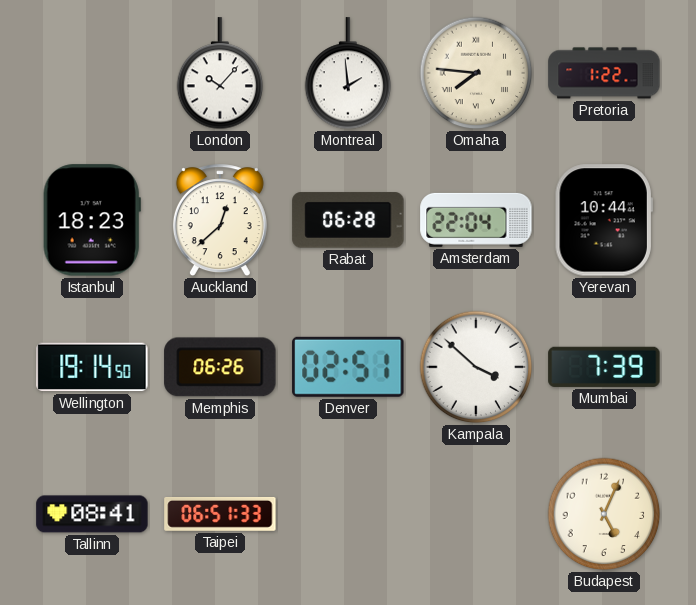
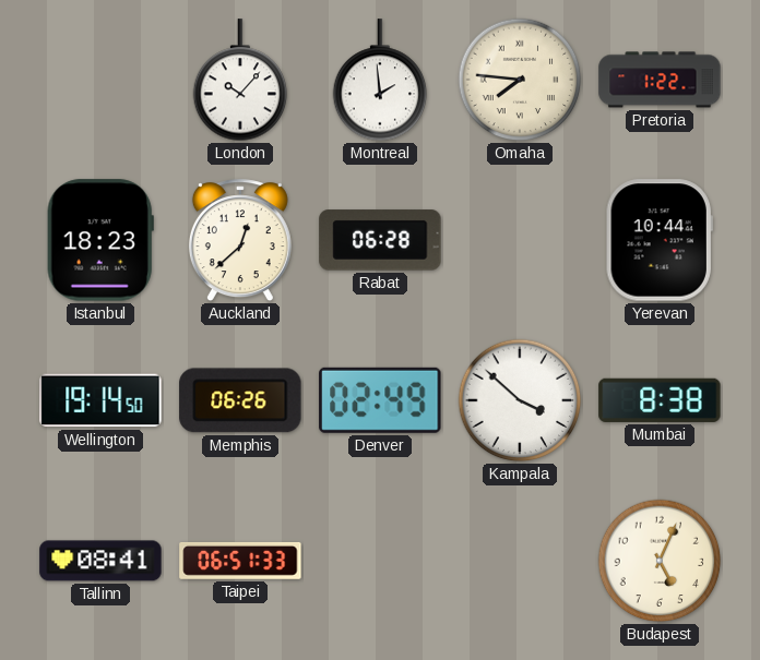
Amsterdam: 22:04 -> none
Denver: 02:51 -> 02:49
Mumbai: 7:39 -> 8:38
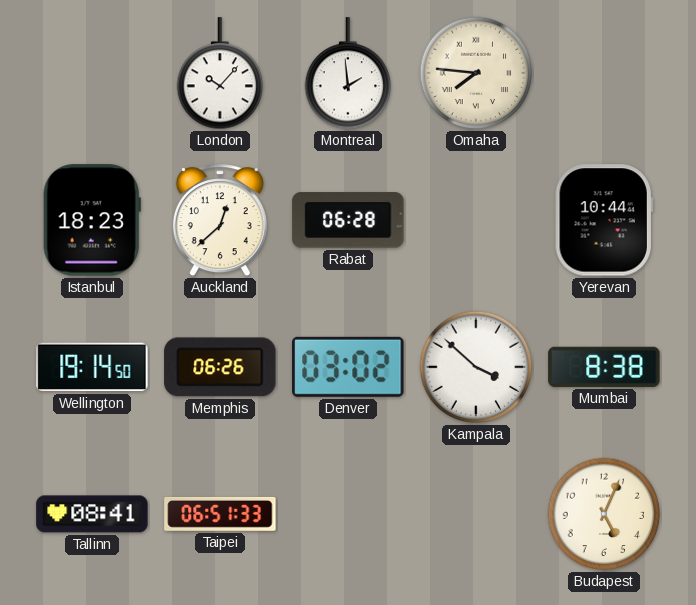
Pretoria: 1:22 -> none
Denver: 02:49 -> 03:02
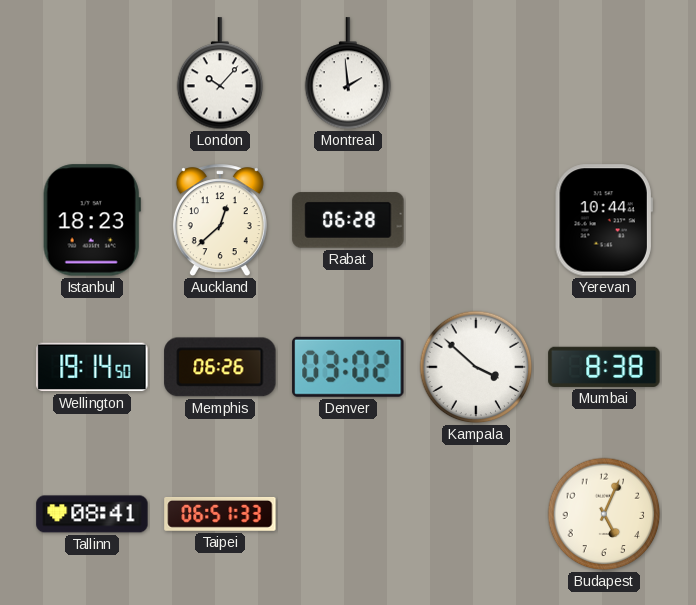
Omaha: 7:46 -> none
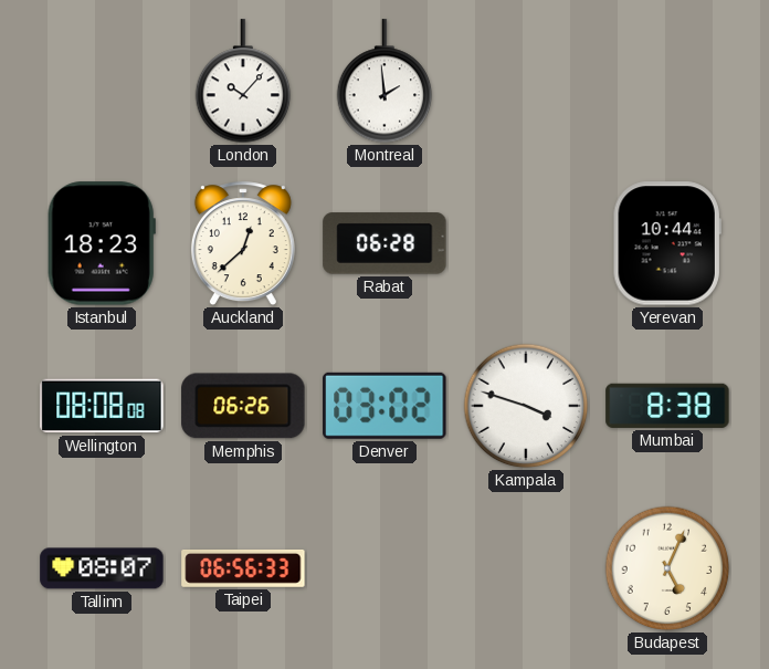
Wellington: 19:14 -> 08:08
Kampala: 3:52 -> 3:48
Tallinn: 08:41 -> 08:07
Taipei: 06:51 -> 06:56
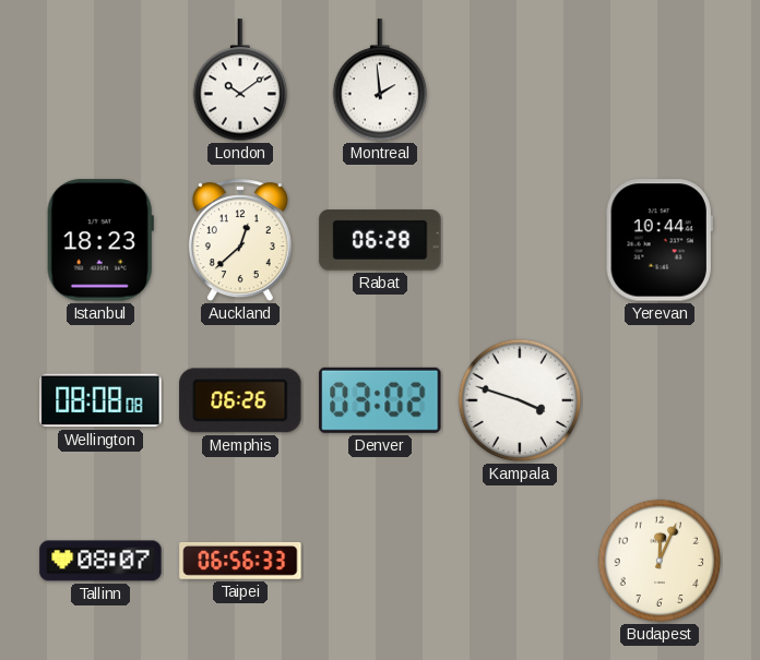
London: 10:07 -> 10:09
Mumbai: 8:38 -> none
Budapest: 5:04 -> 12:04
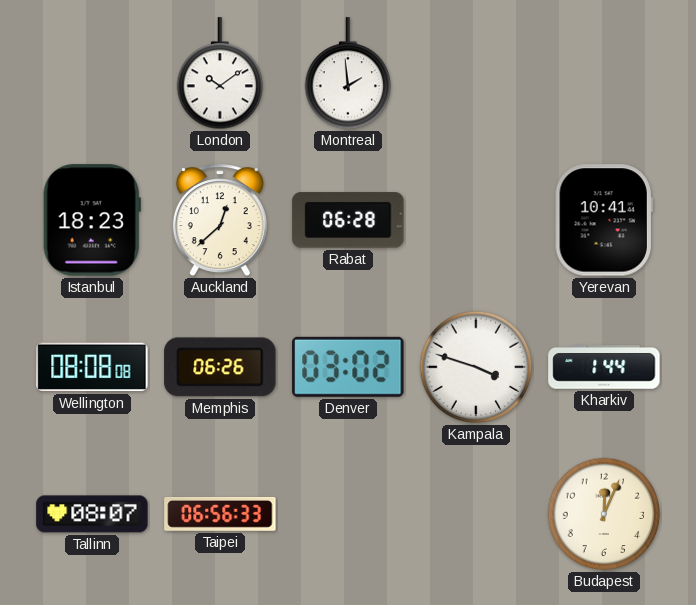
Yerevan: 10:44 -> 10:41
Kharkiv: none -> 1:44
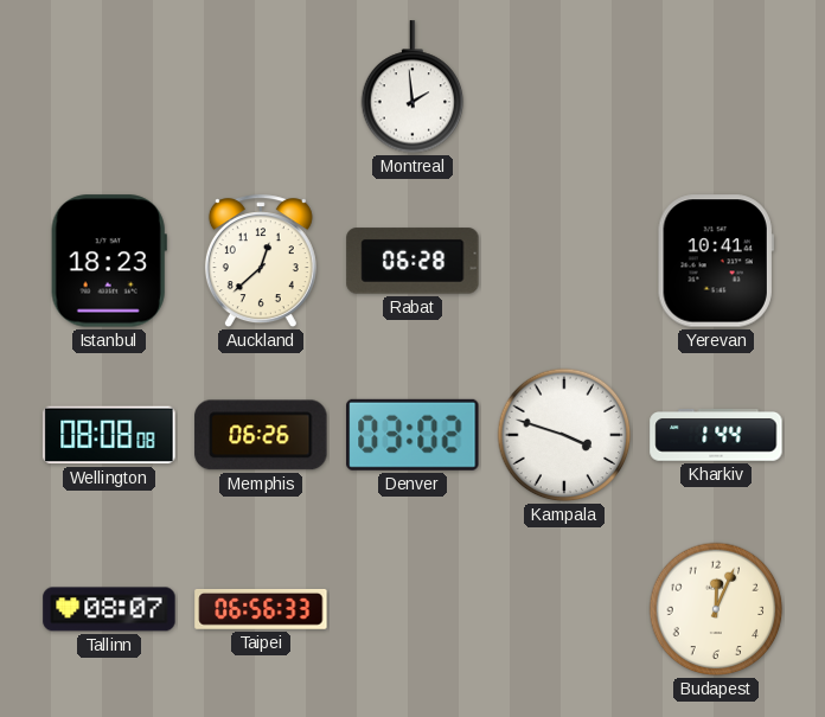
London: 10:09 -> none
